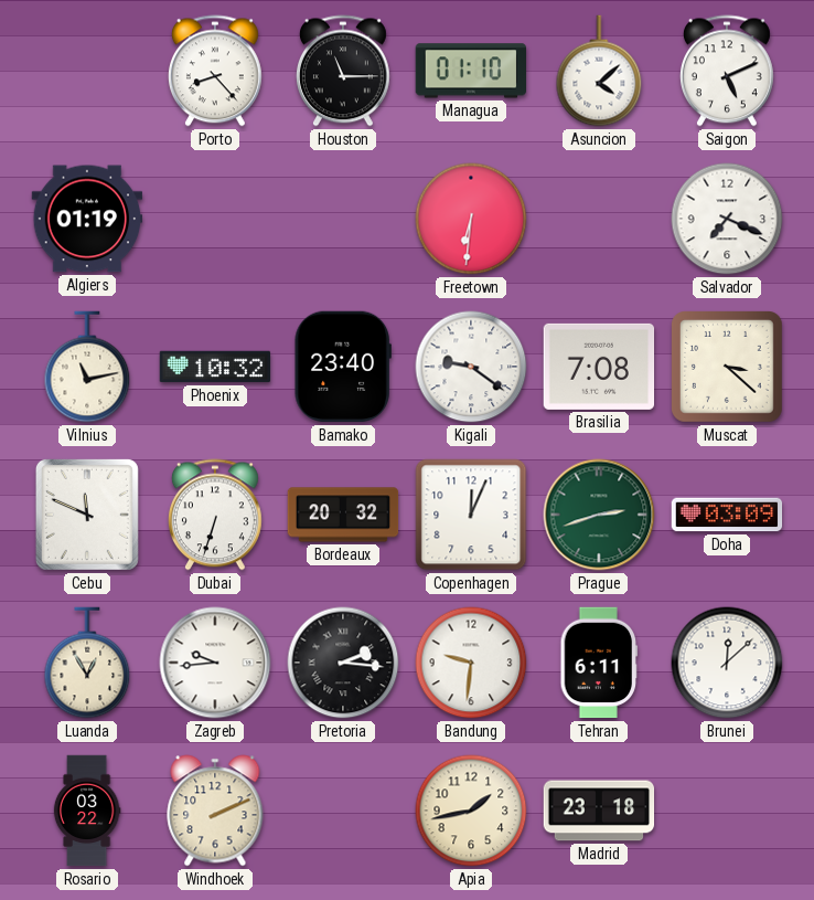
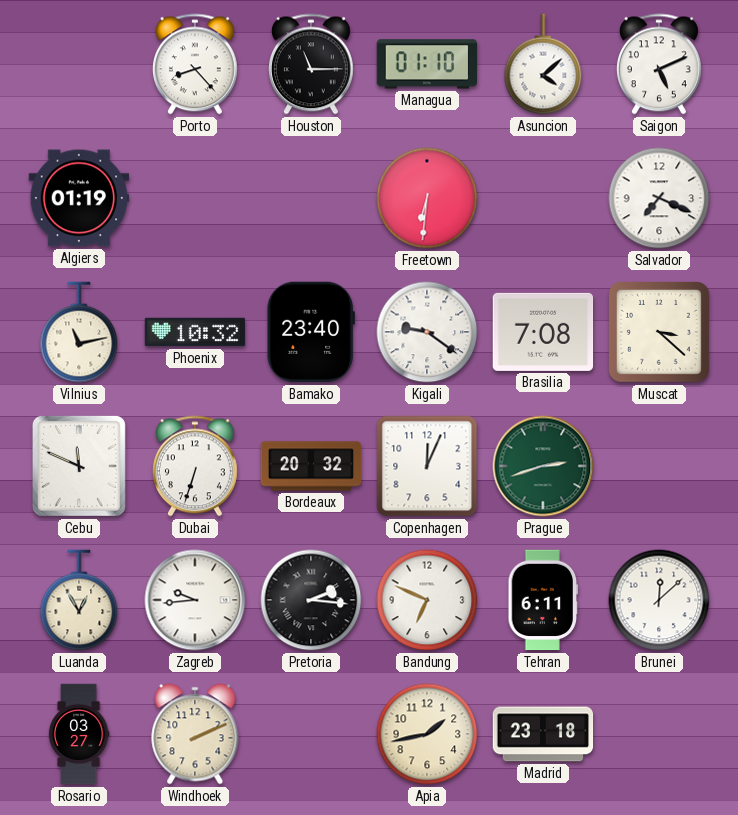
Doha: 03:09 -> none
Bandung: 9:31 -> 6:49
Rosario: 03:22 -> 03:27
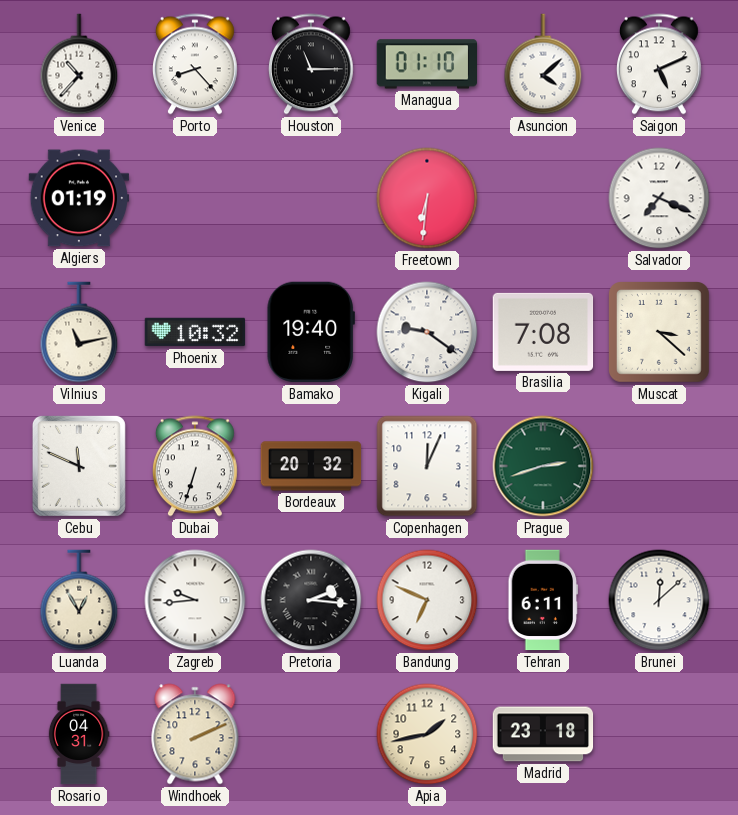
Venice: none -> 10:37
Bamako: 23:40 -> 19:40
Rosario: 03:27 -> 04:31
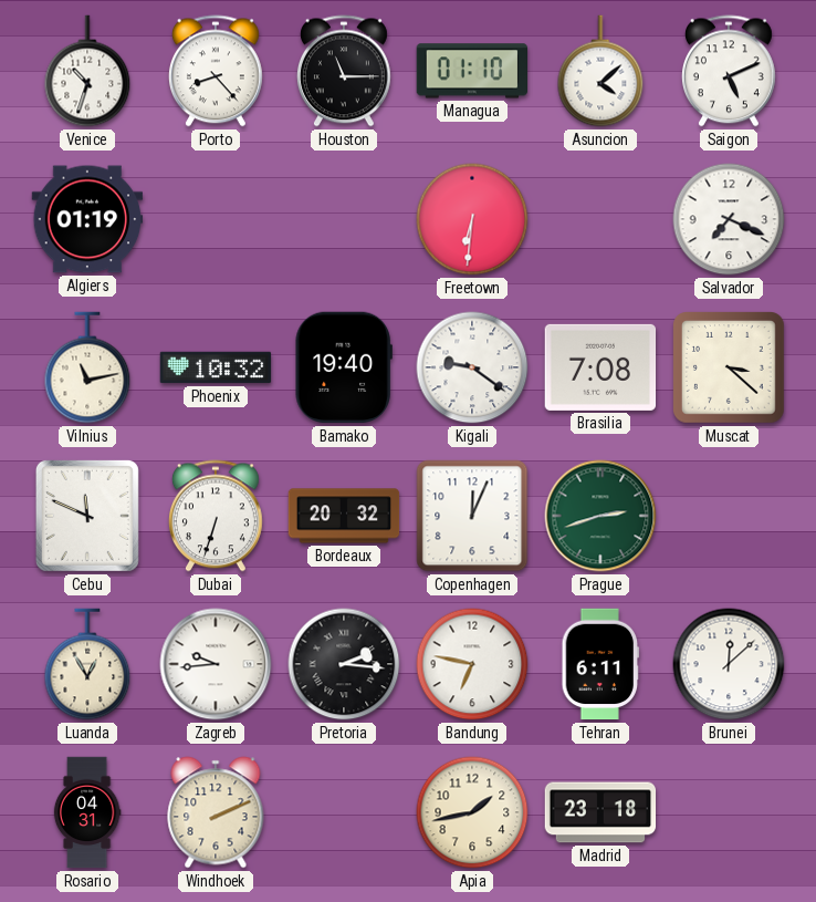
Venice: 10:37 -> 10:33
Bandung: 6:49 -> 6:47
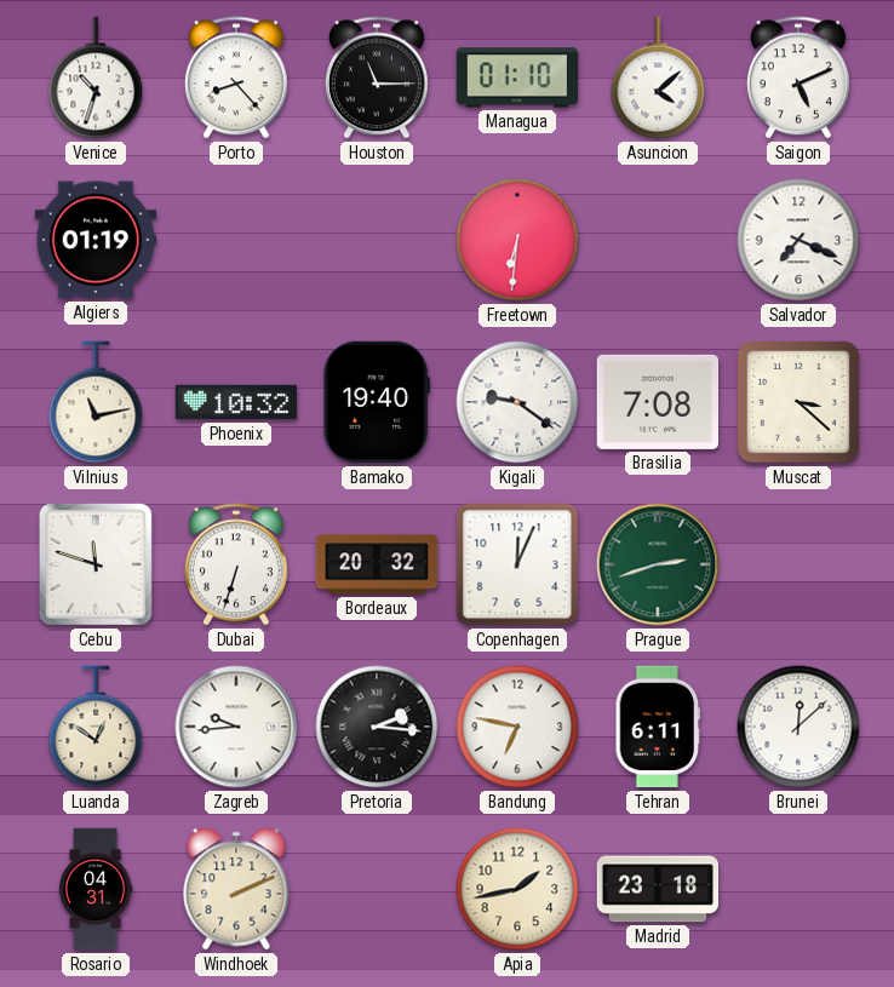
Cebu: 11:49 -> 11:48
Luanda: 12:55 -> 12:51
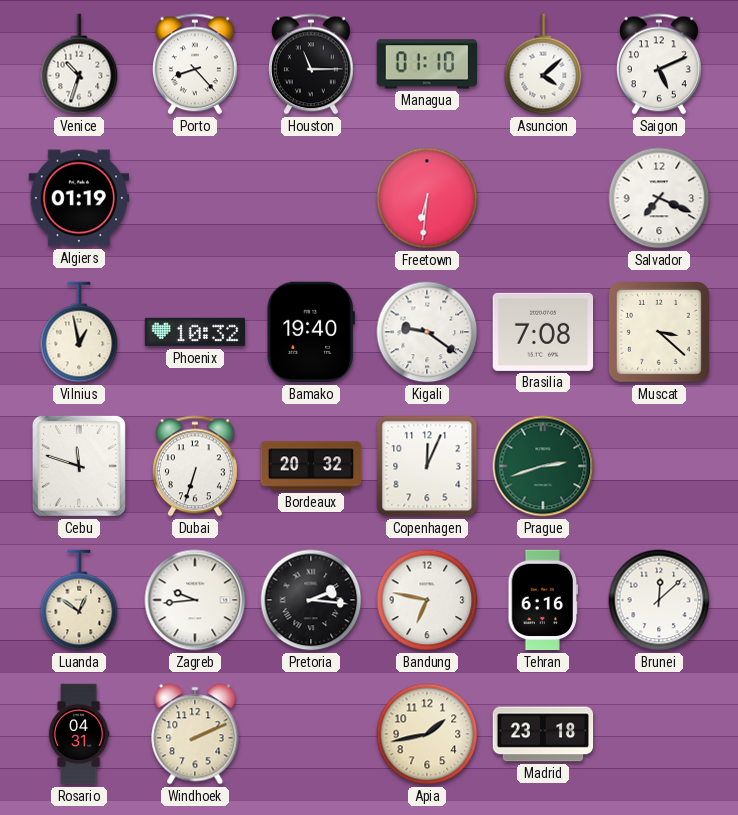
Vilnius: 11:13 -> 12:58
Tehran: 6:11 -> 6:16
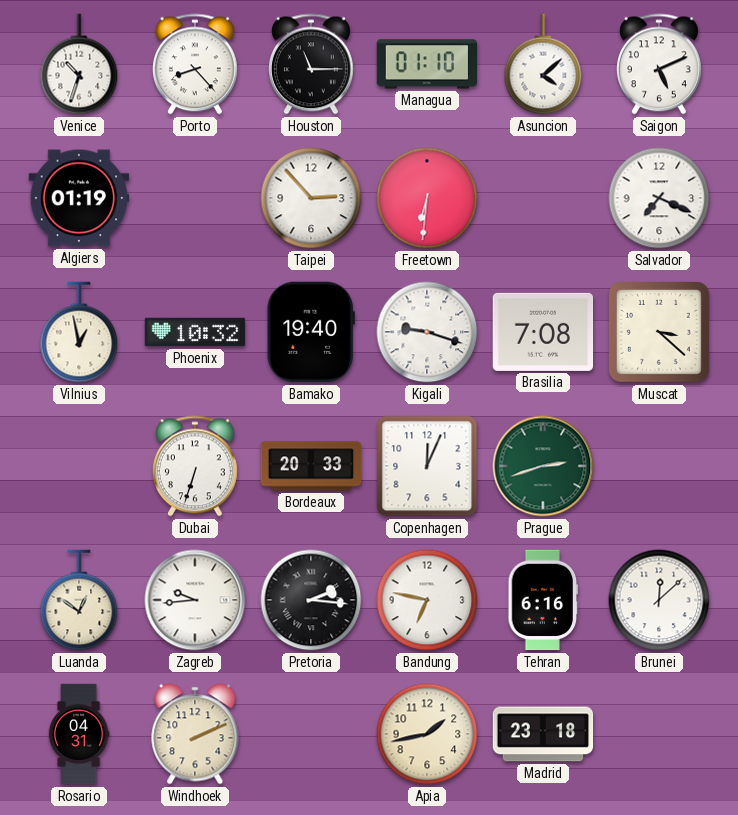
Taipei: none -> 2:53
Kigali: 9:21 -> 9:18
Cebu: 11:48 -> none
Bordeaux: 20:32 -> 20:33
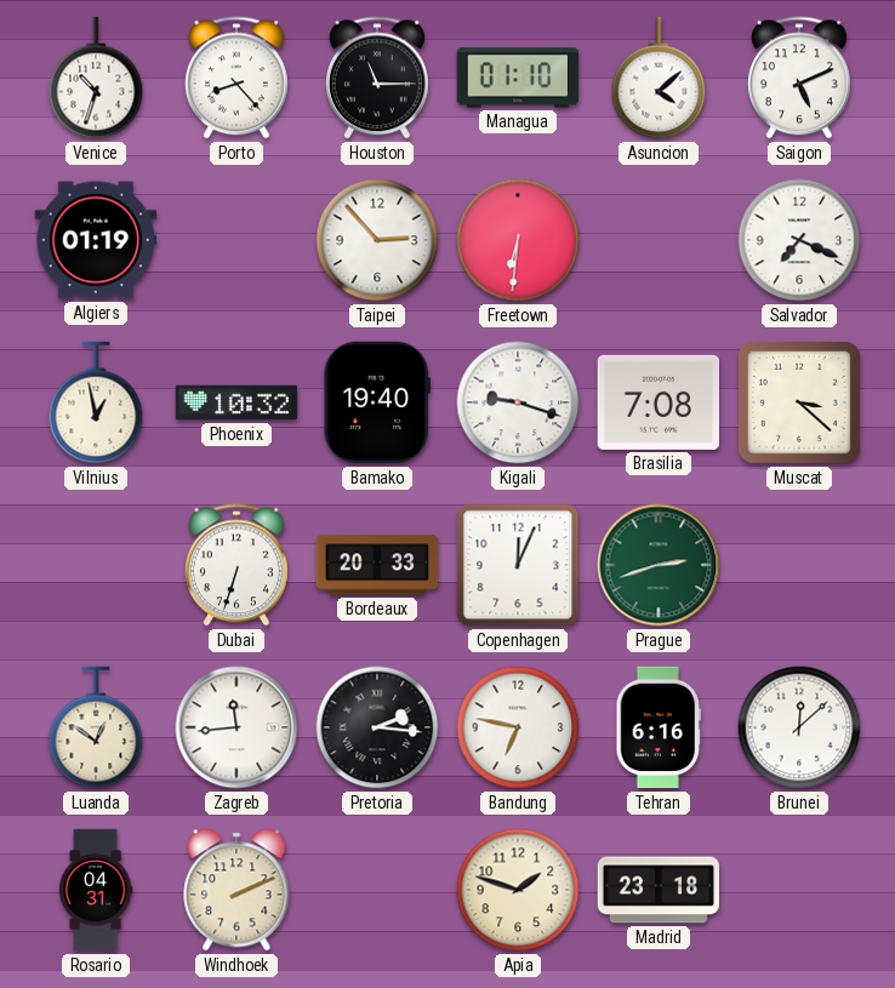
Zagreb: 9:44 -> 11:44
Apia: 1:43 -> 1:48
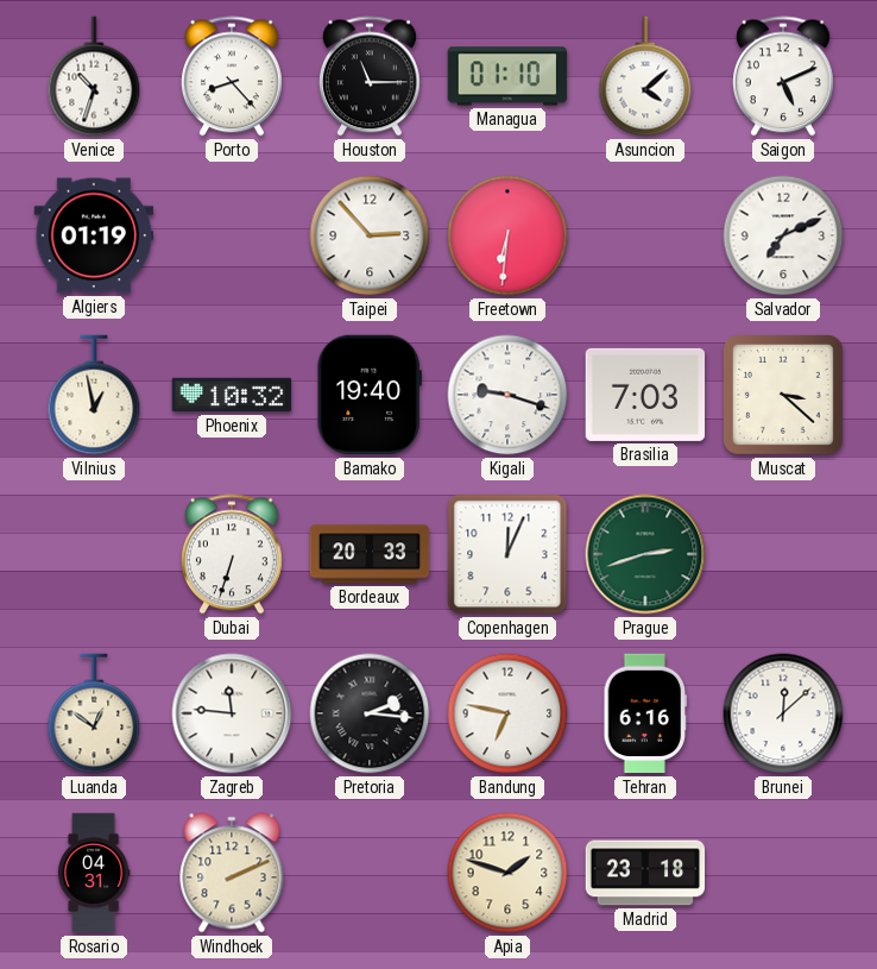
Salvador: 7:19 -> 7:11
Brasilia: 7:08 -> 7:03
Zagreb: 11:44 -> 11:46
